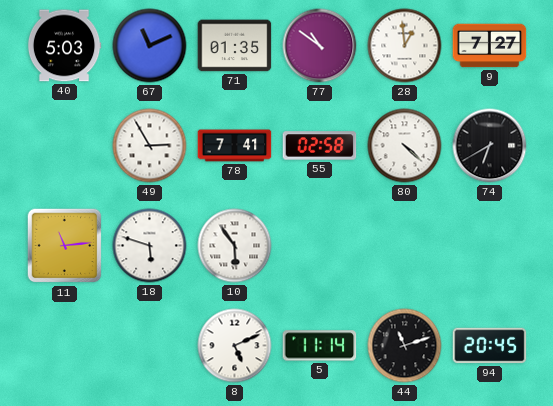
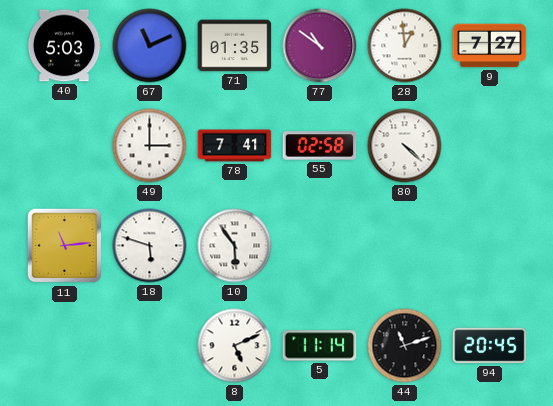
49: 2:55 -> 3:00
74: 6:40 -> none
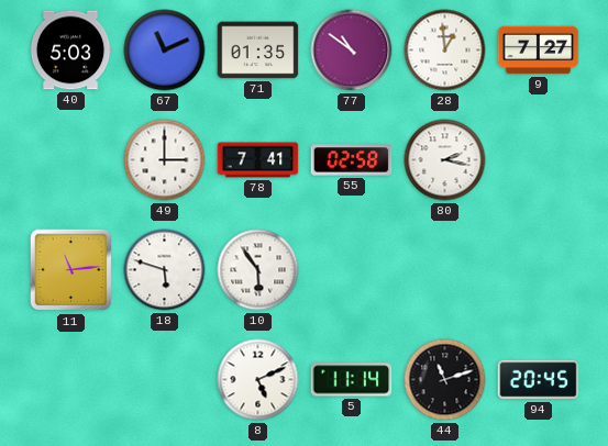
80: 4:22 -> 2:17
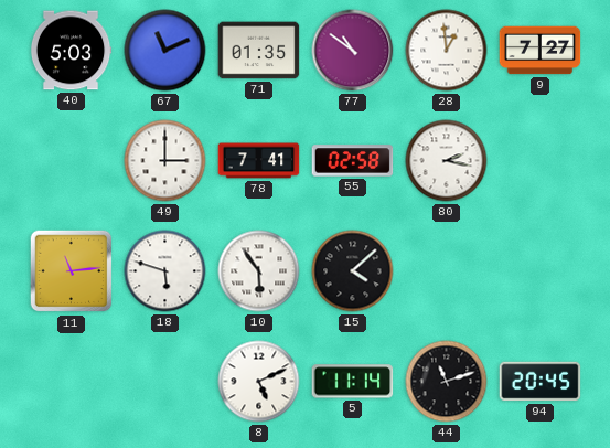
15: none -> 4:08
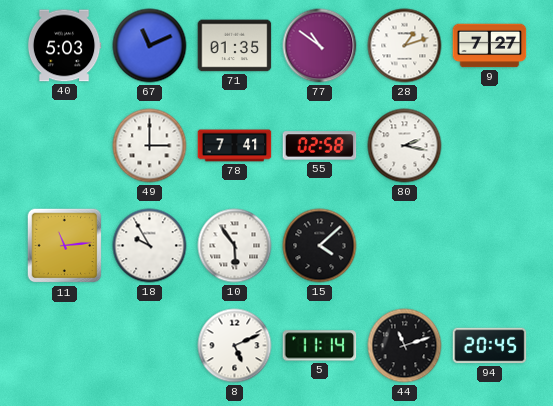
28: 12:59 -> 1:12
18: 5:48 -> 9:55
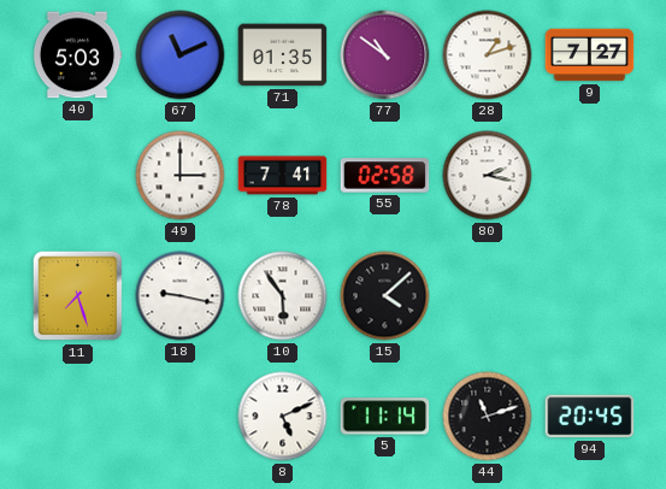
11: 11:14 -> 7:27
18: 9:55 -> 9:17
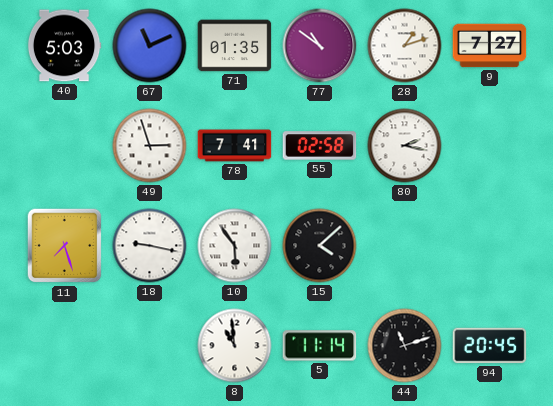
49: 3:00 -> 2:57
8: 5:11 -> 10:59
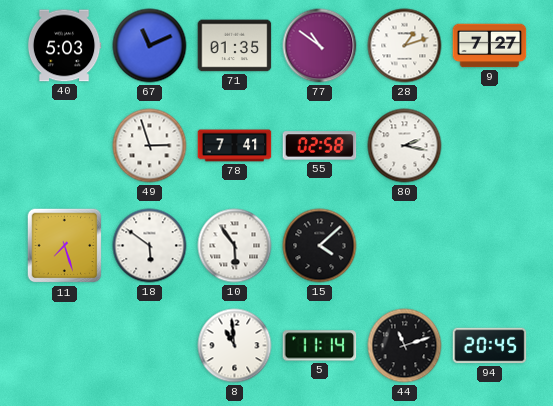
18: 9:17 -> 5:51
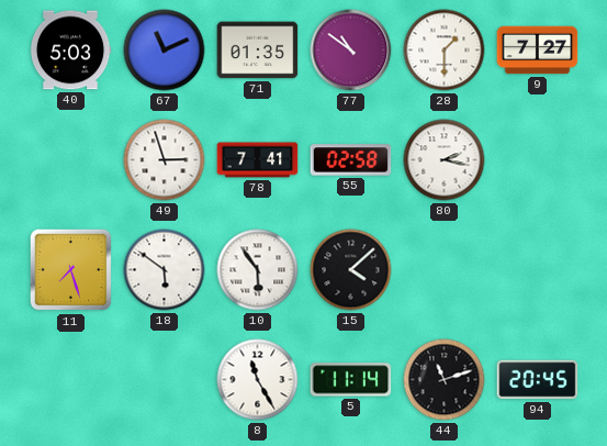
28: 1:12 -> 1:30
8: 10:59 -> 11:25
